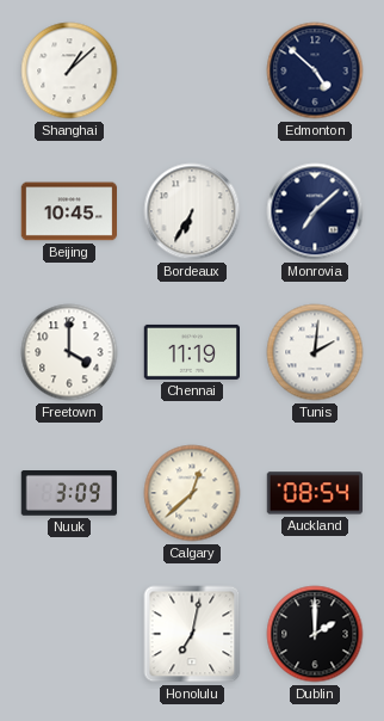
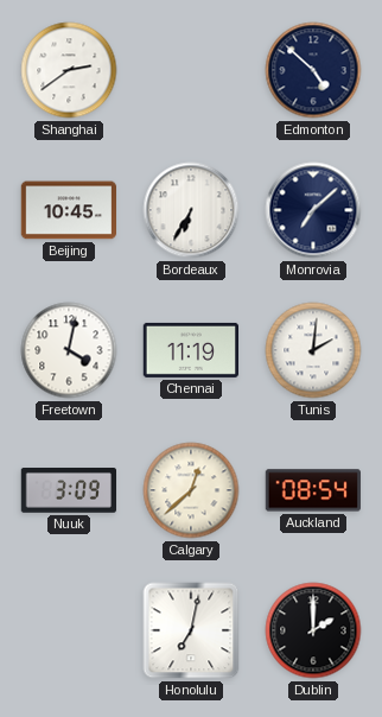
Shanghai: 1:08 -> 2:39
Freetown: 4:00 -> 4:02
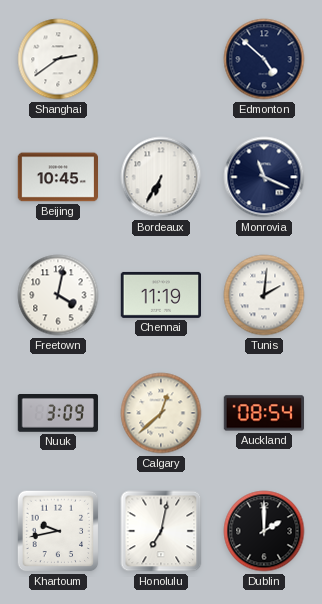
Monrovia: 7:08 -> 11:19
Khartoum: none -> 9:43
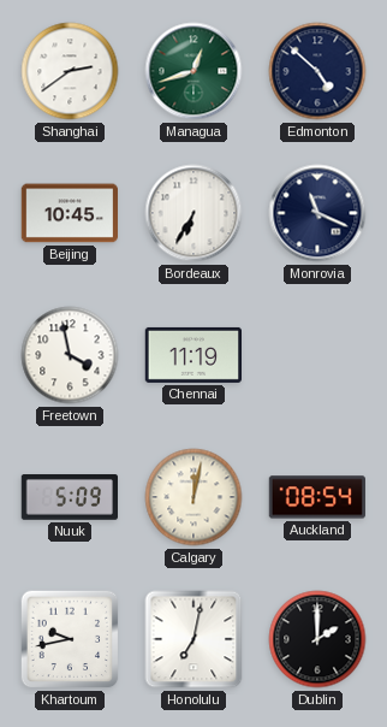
Managua: none -> 12:42
Freetown: 4:02 -> 3:58
Tunis: 2:01 -> none
Nuuk: 3:09 -> 5:09
Calgary: 12:38 -> 12:02
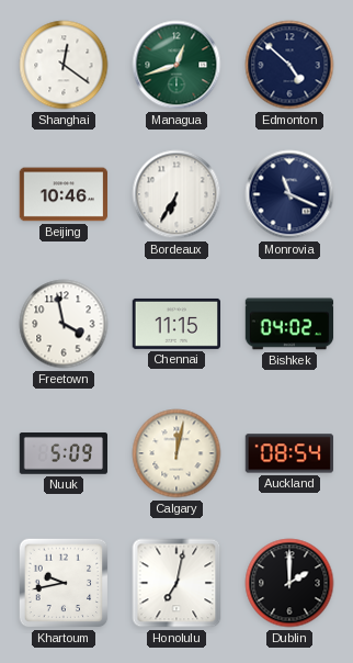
Shanghai: 2:39 -> 12:21
Beijing: 10:45 -> 10:46
Chennai: 11:19 -> 11:15
Bishkek: none -> 04:02
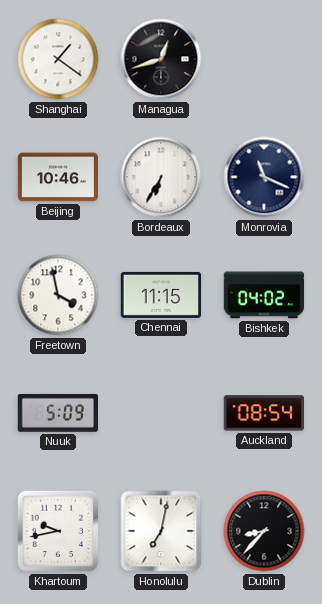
Shanghai: 12:21 -> 1:21
Managua dial: green -> black
Edmonton: 4:52 -> none
Calgary: 12:02 -> none
Dublin: 2:00 -> 8:37
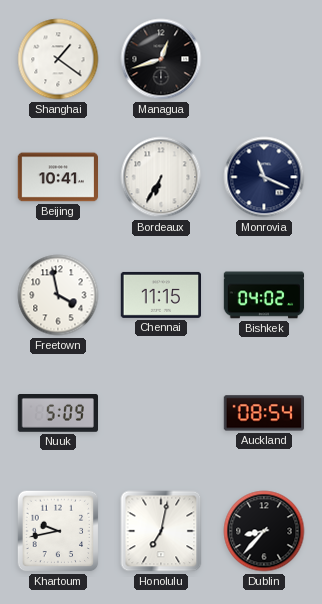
Beijing: 10:46 -> 10:41
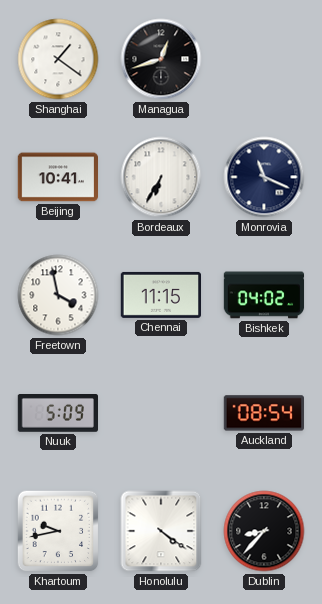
Honolulu: 7:02 -> 4:21
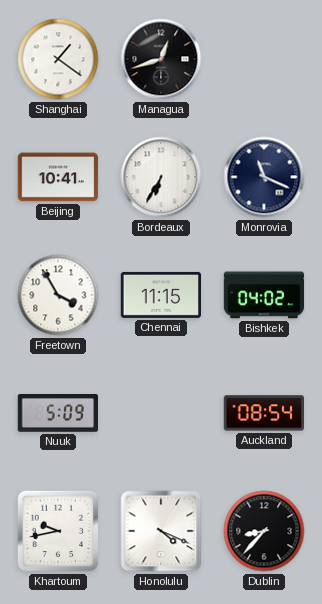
Freetown: 3:58 -> 3:55
Honolulu: 4:21 -> 4:19
